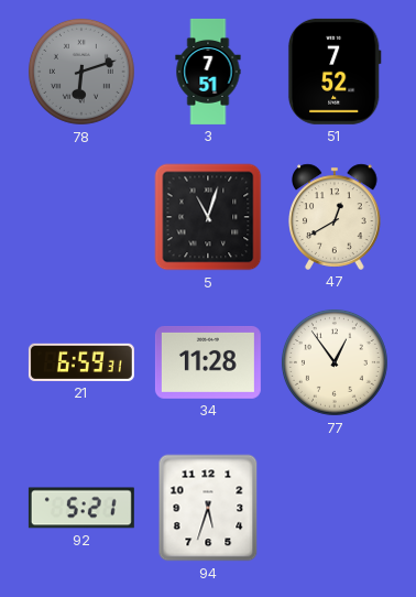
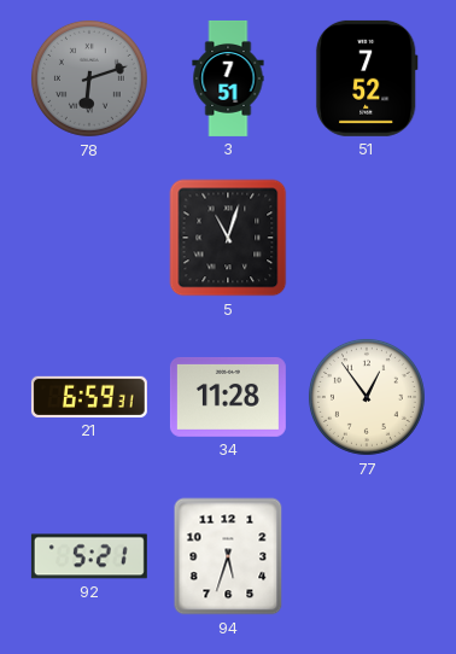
47: 12:40 -> none
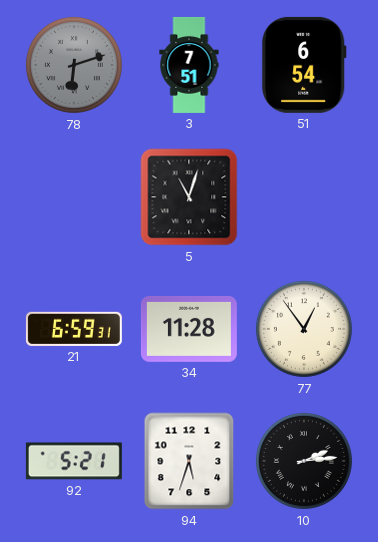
51: 7:52 -> 6:54
10: none -> 2:14
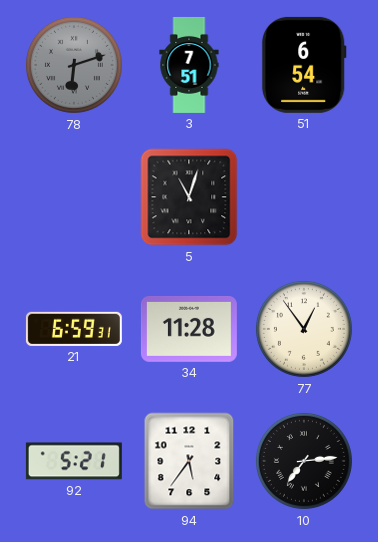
94: 5:33 -> 5:36
10: 2:14 -> 7:14
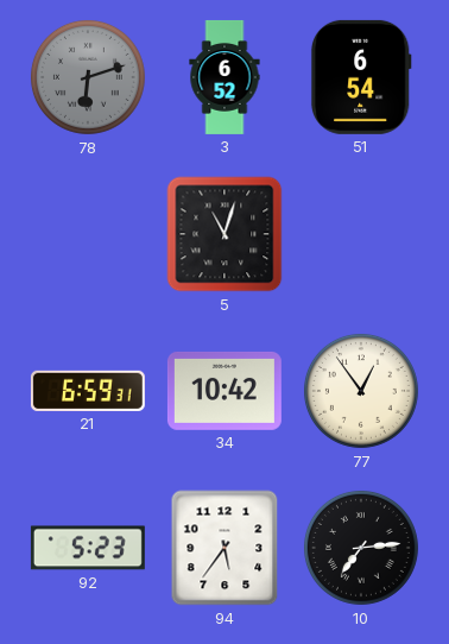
3: 7:51 -> 6:52
34: 11:28 -> 10:42
92: 5:21 -> 5:23
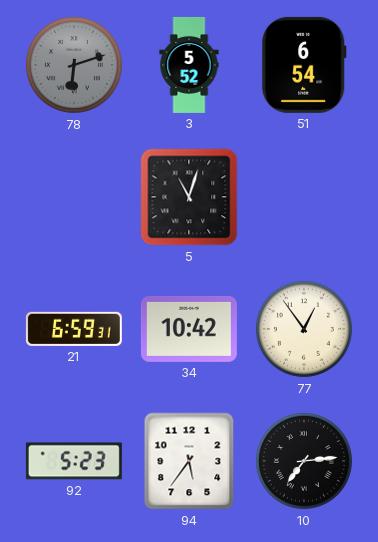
3: 6:52 -> 5:52
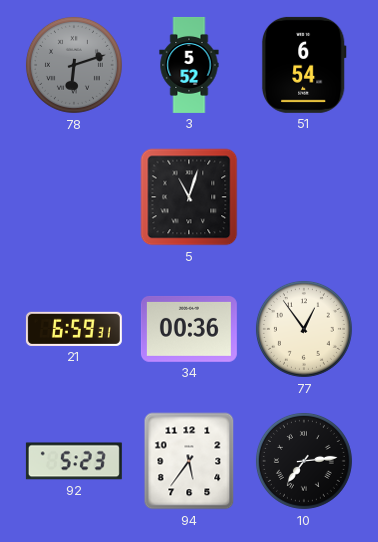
34: 10:42 -> 00:36
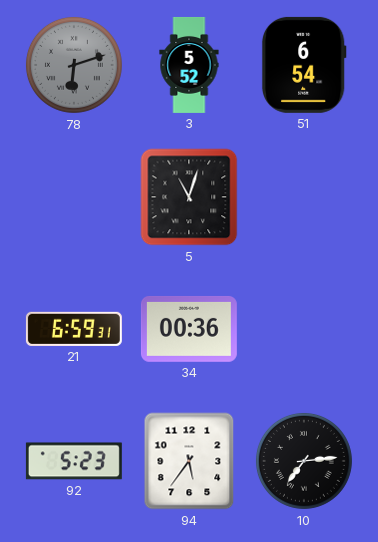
77: 12:54 -> none
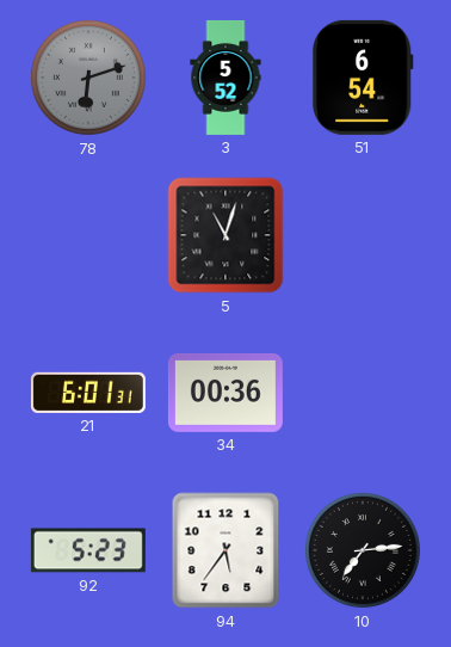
21: 6:59 -> 6:01
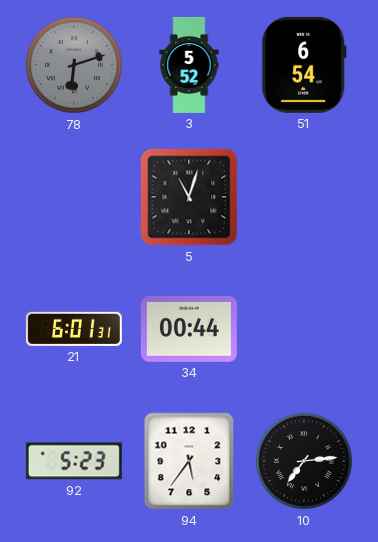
34: 00:36 -> 00:44
